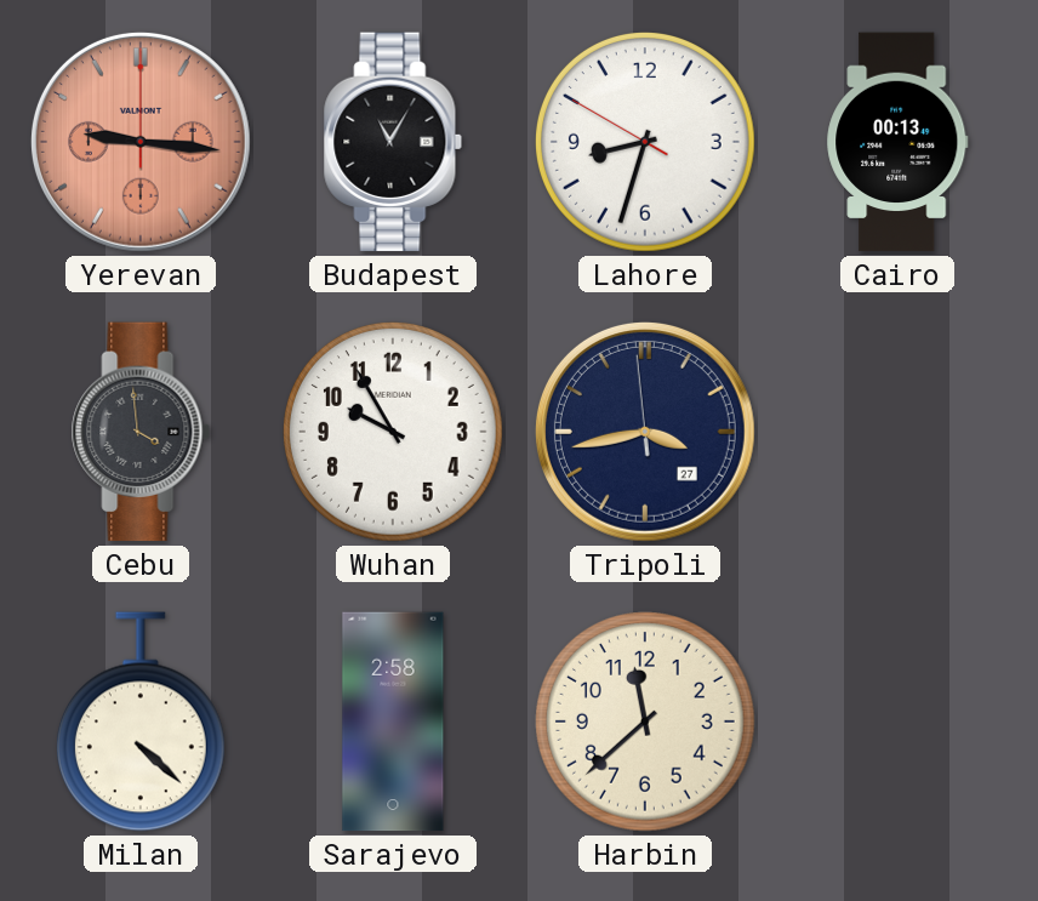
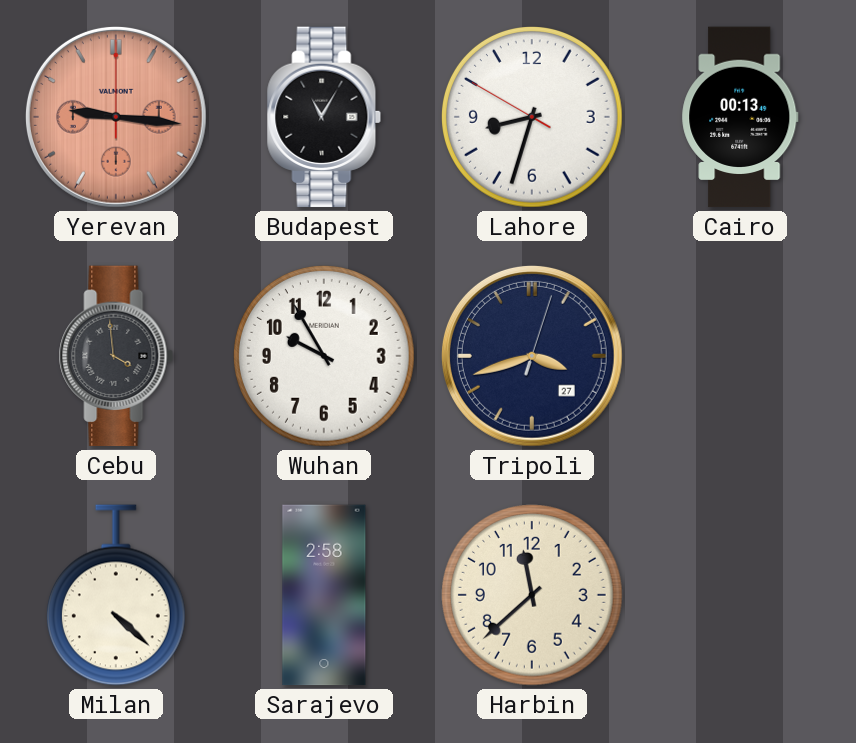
Tripoli: 3:42:59 -> 3:42:03
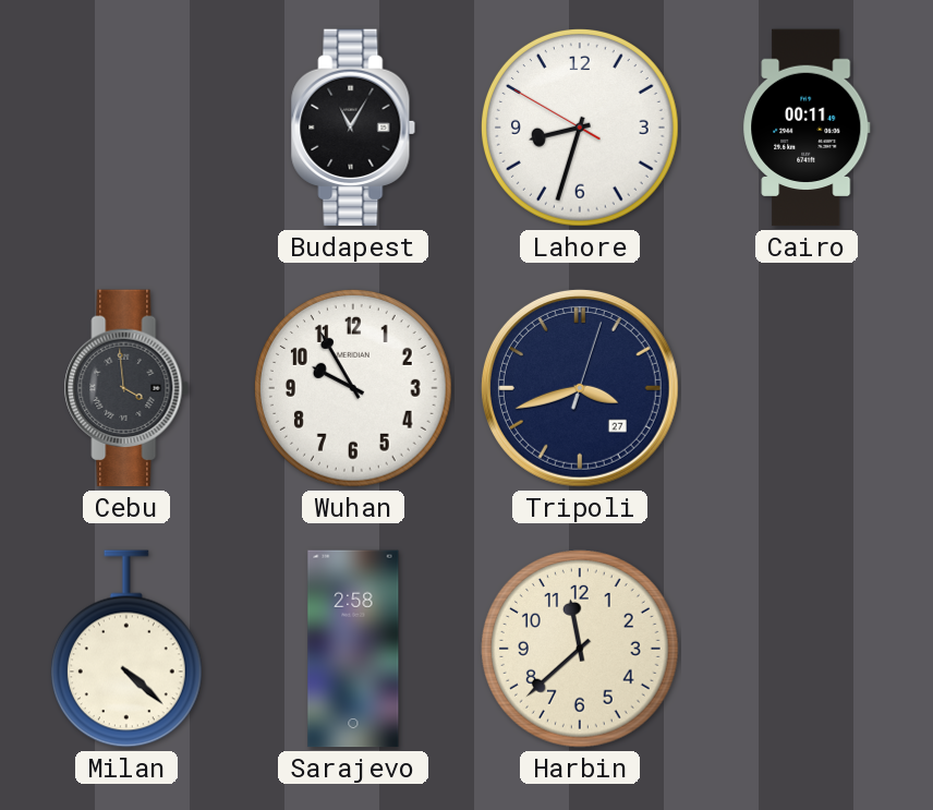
Yerevan: 9:16 -> none
Cairo: 00:13 -> 00:11
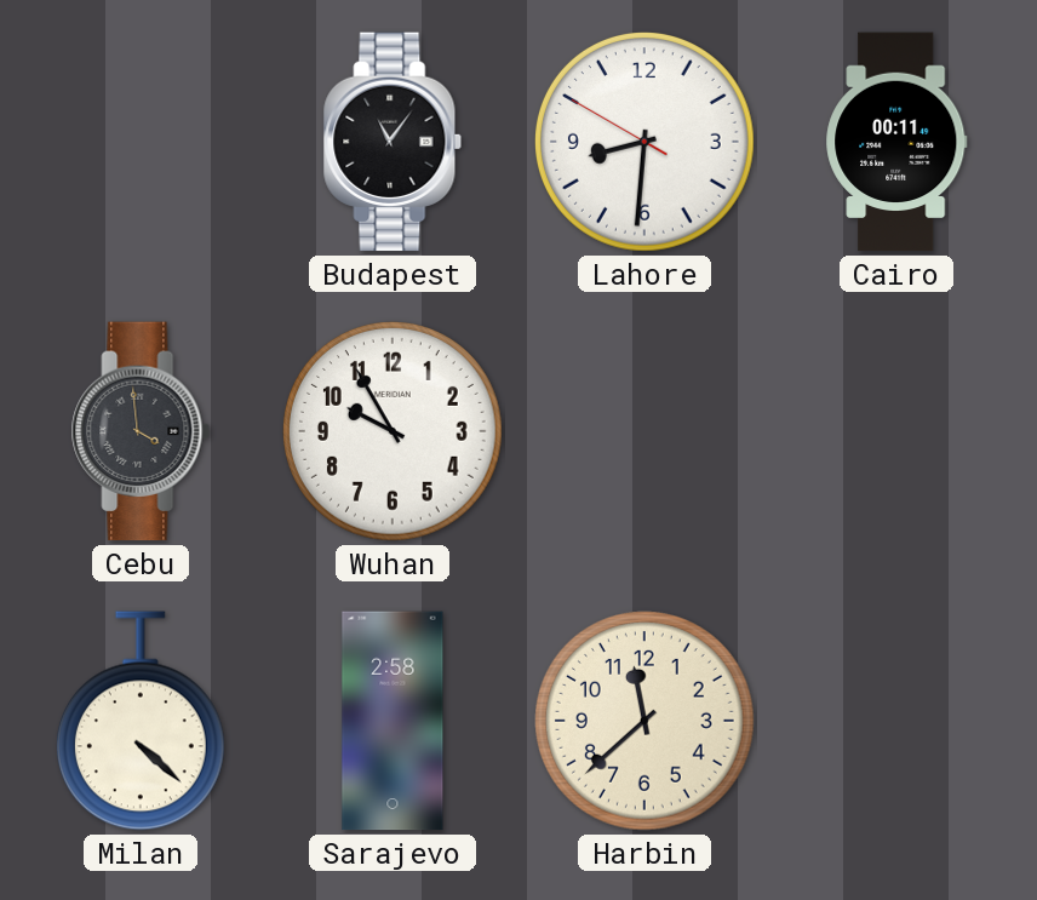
Budapest: 11:05 -> 11:06
Lahore: 8:32 -> 8:30
Tripoli: 3:42 -> none
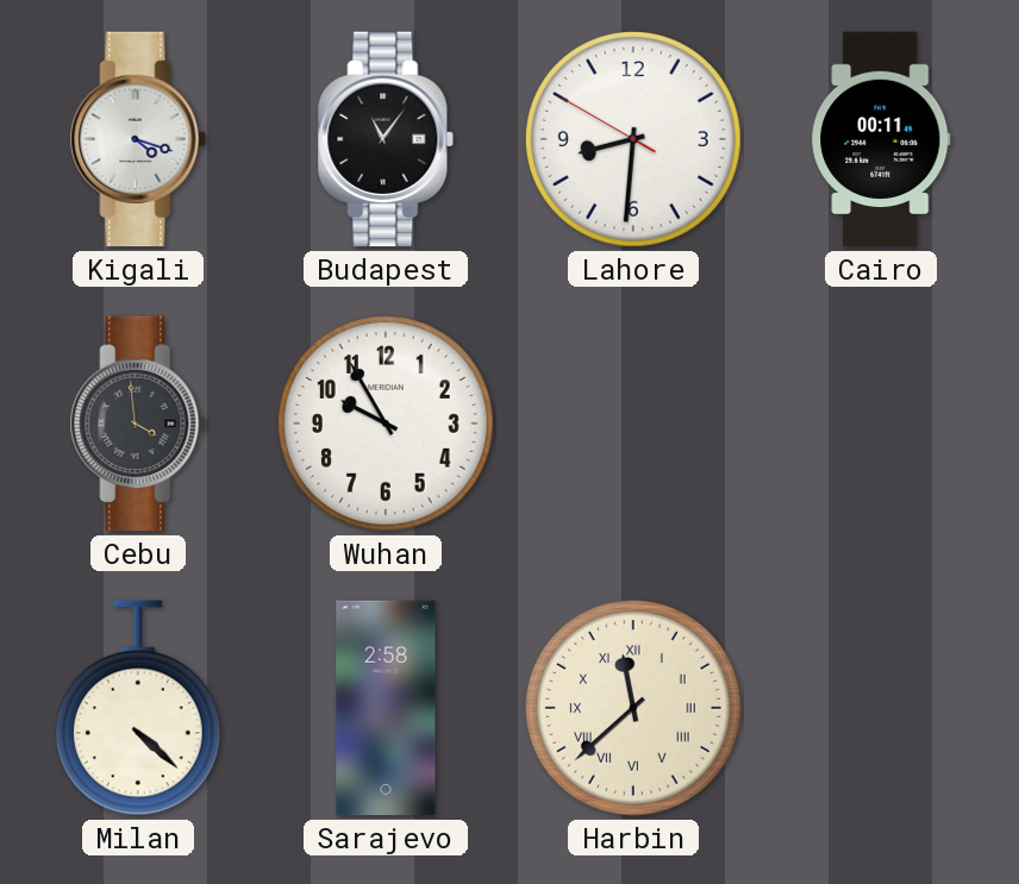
Kigali: none -> 4:18
Harbin numerals: Arabic -> Roman
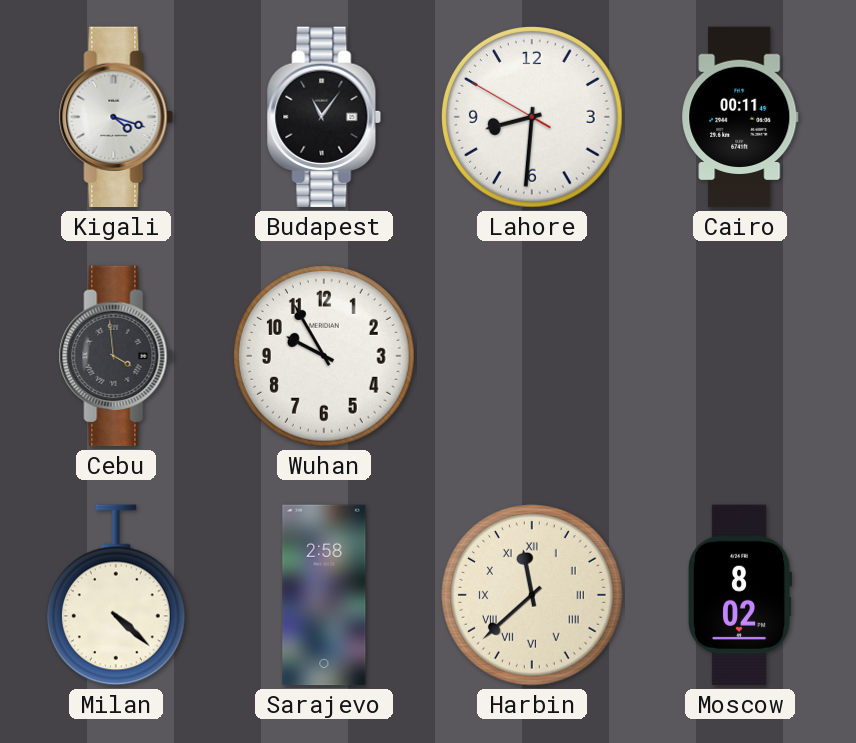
Moscow: none -> 8:02
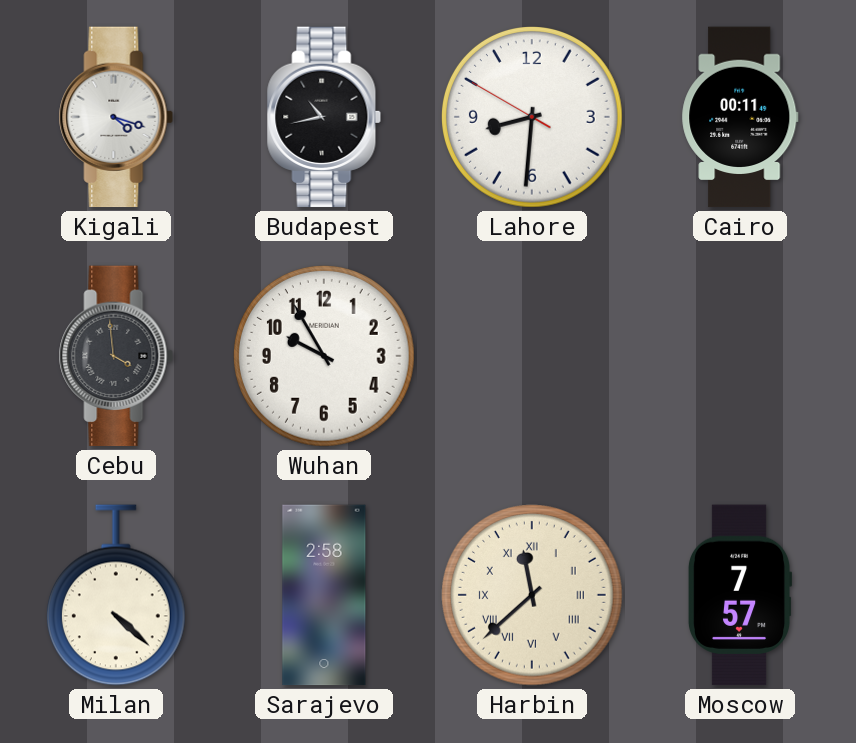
Budapest: 11:06 -> 10:43
Moscow: 8:02 -> 7:57
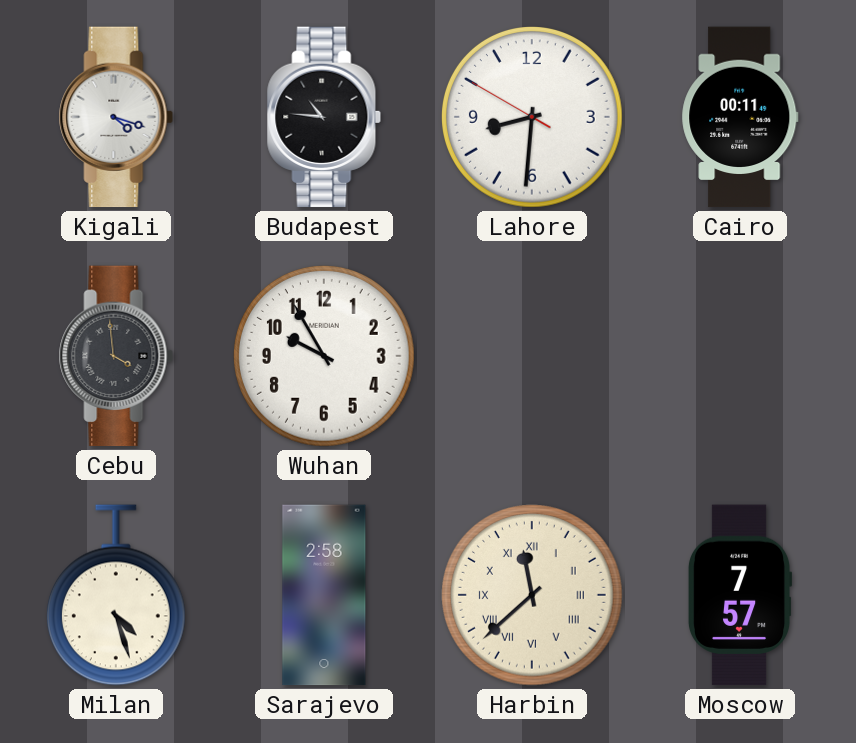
Budapest: 10:43 -> 10:46
Milan: 4:22 -> 4:27
